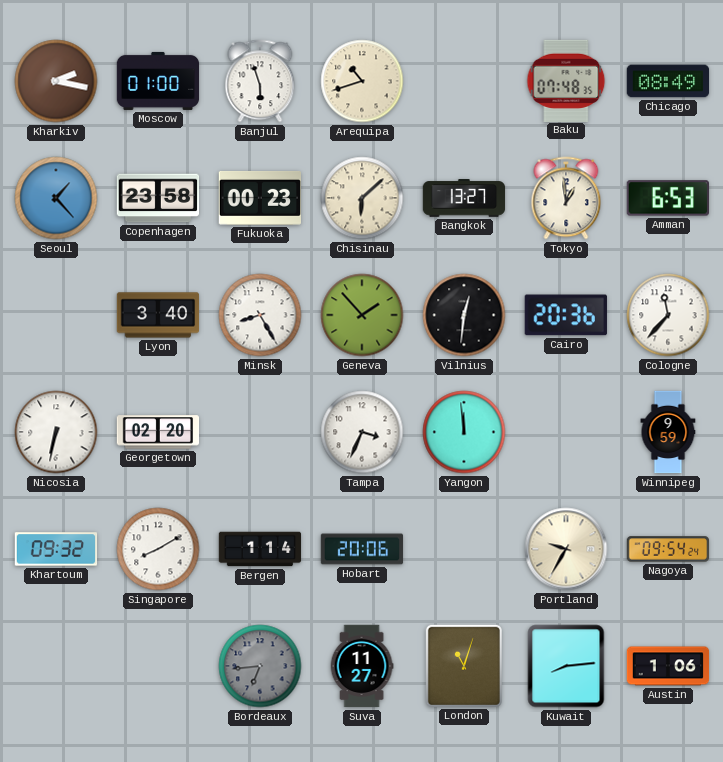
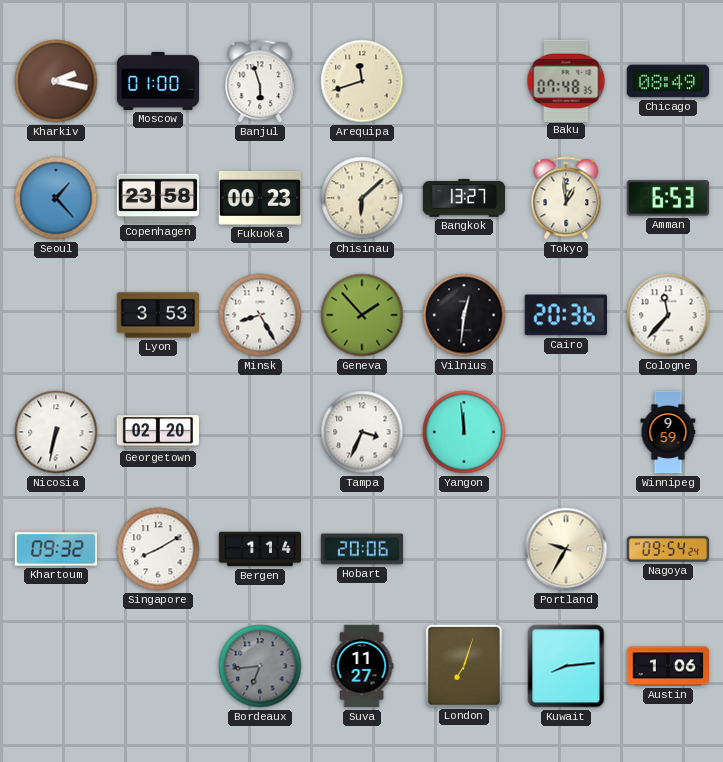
Arequipa: 10:42 -> 11:42
Lyon: 3:40 -> 3:53
London: 11:03 -> 7:03
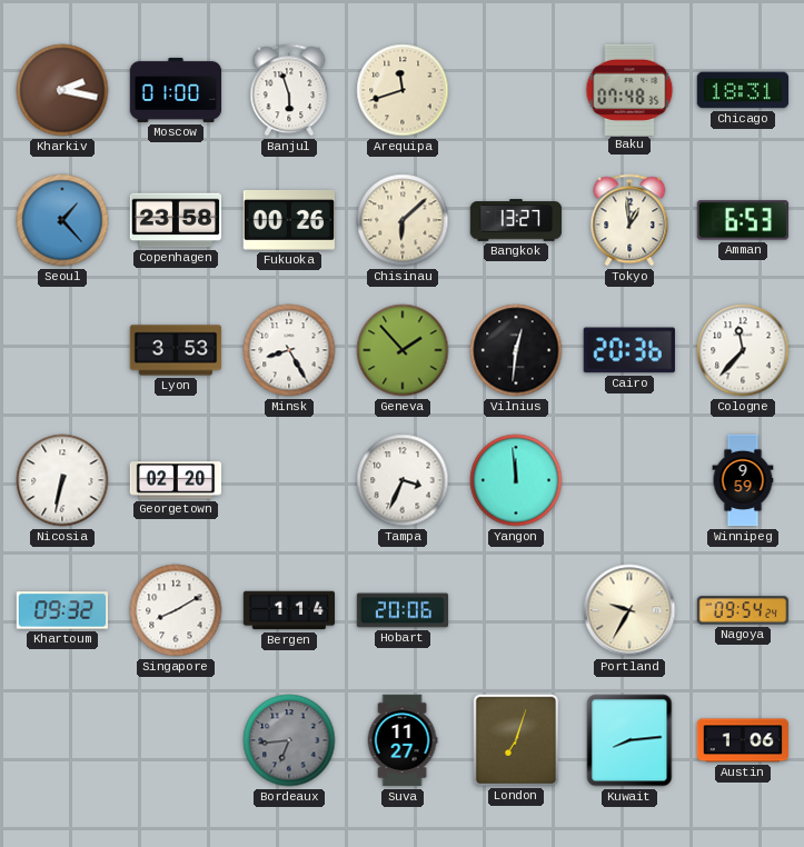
Chicago: 08:49 -> 18:31
Fukuoka: 00:23 -> 00:26
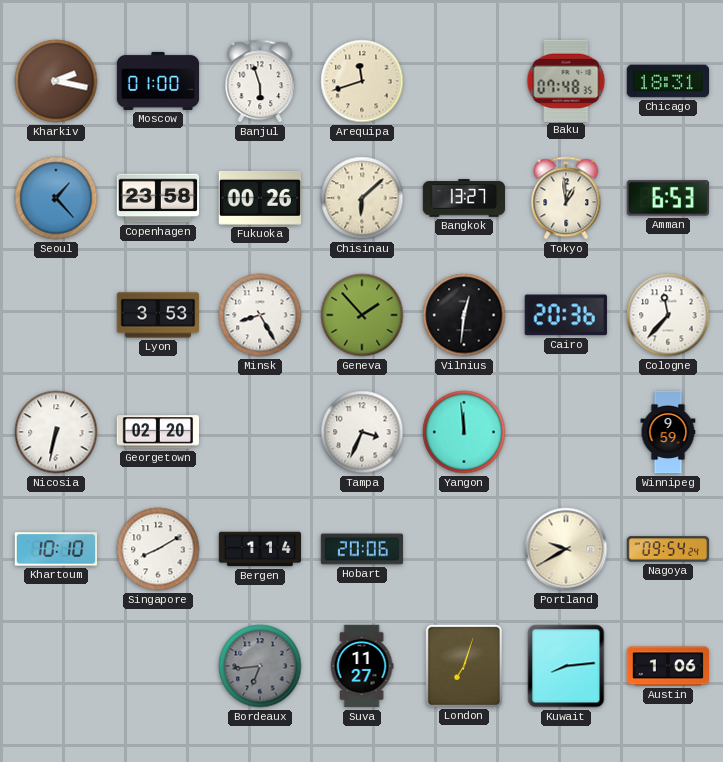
Khartoum: 09:32 -> 10:10
Portland: 9:35 -> 9:40
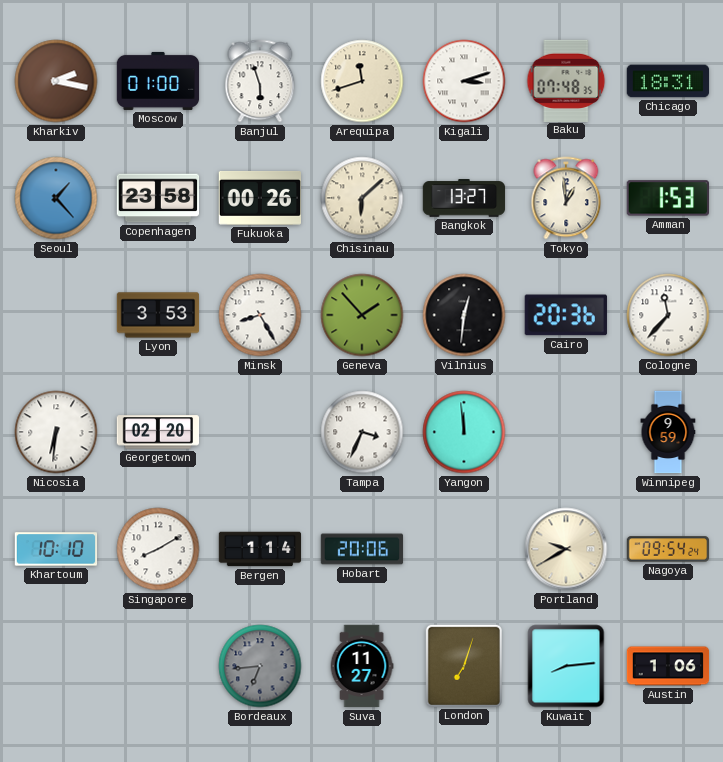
Kigali: none -> 3:12
Amman: 6:53 -> 1:53
Nicosia: 6:32 -> 6:31
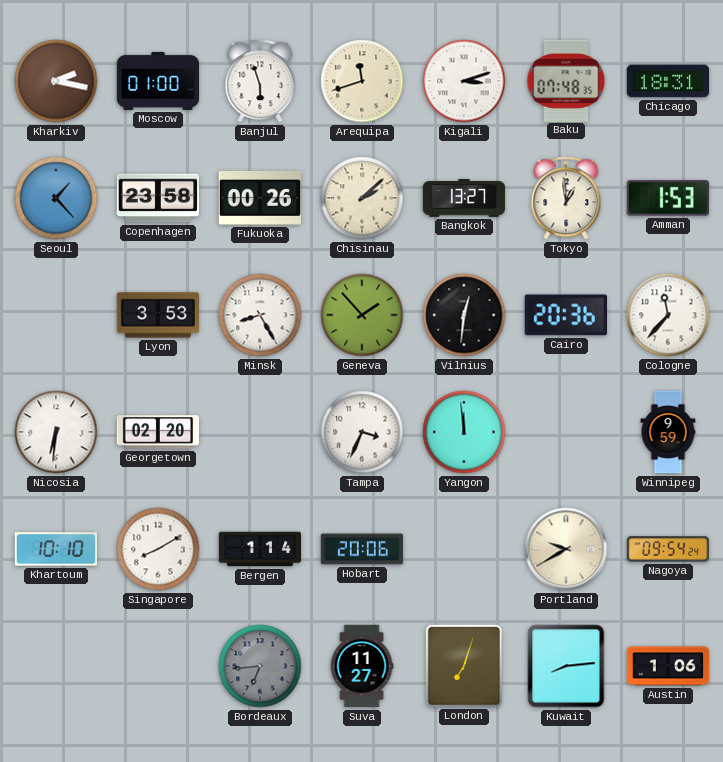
Chisinau: 6:08 -> 2:08
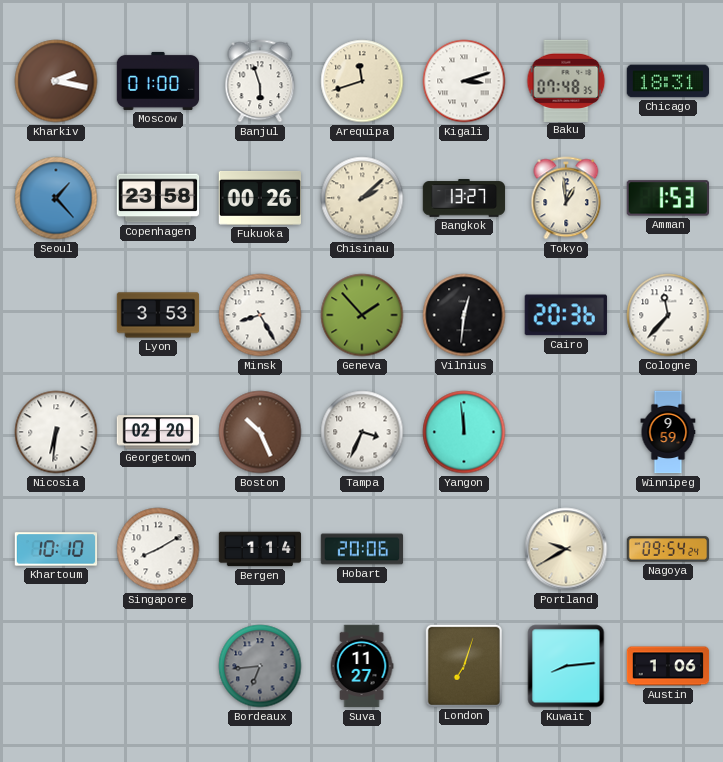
Boston: none -> 10:26
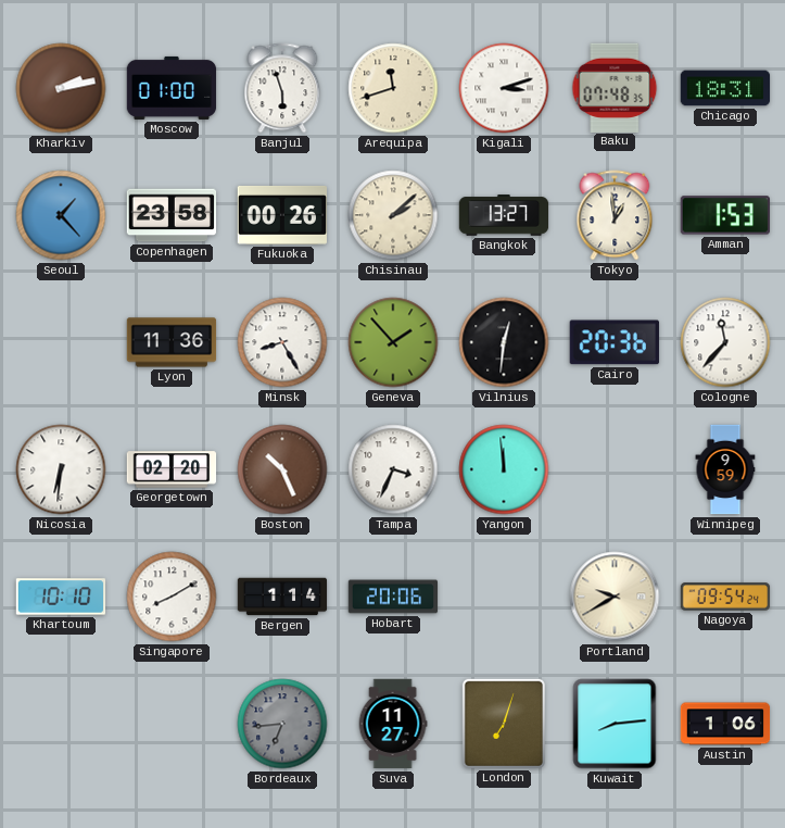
Kharkiv: 2:17 -> 2:13
Lyon: 3:53 -> 11:36
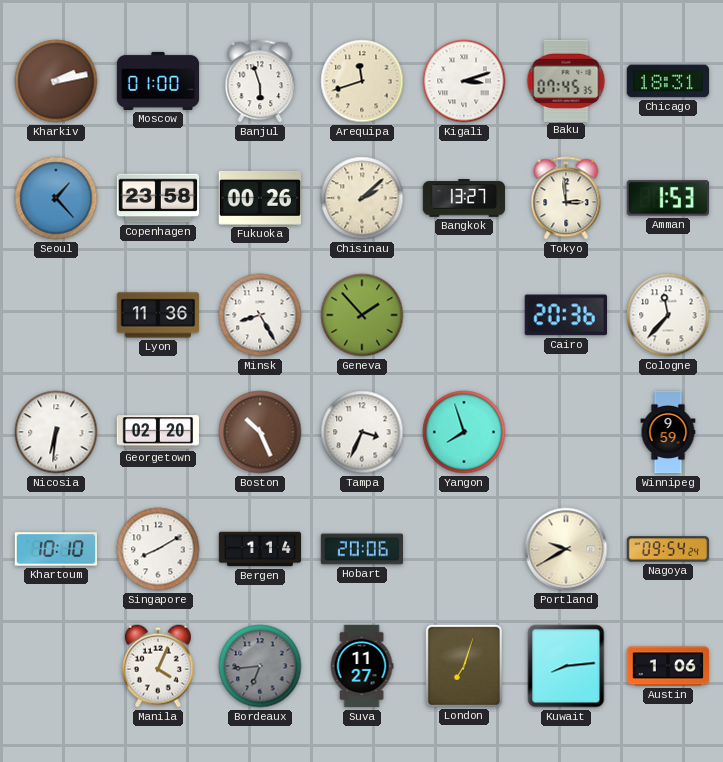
Baku: 07:48 -> 07:45
Tokyo: 12:59 -> 2:59
Vilnius: 12:31 -> none
Yangon: 11:59 -> 7:57
Manila: none -> 4:04
